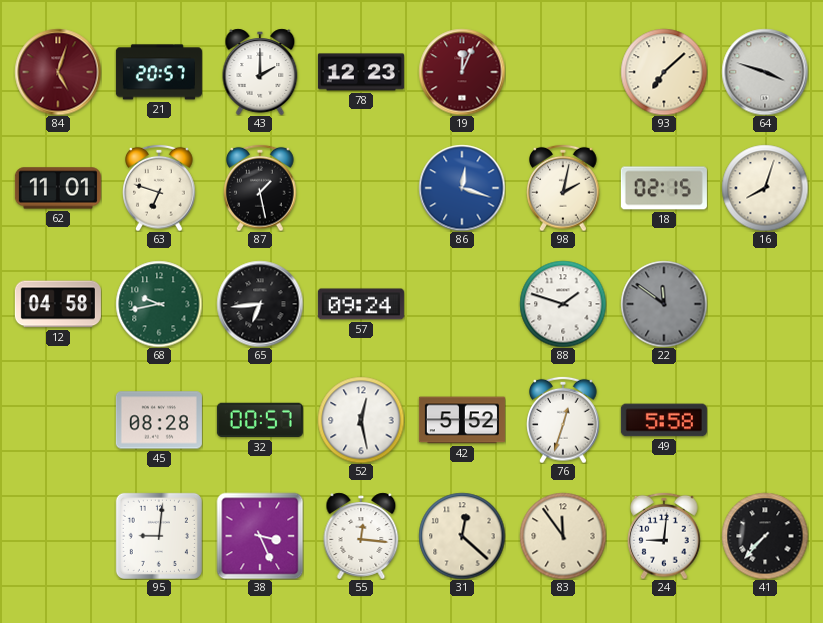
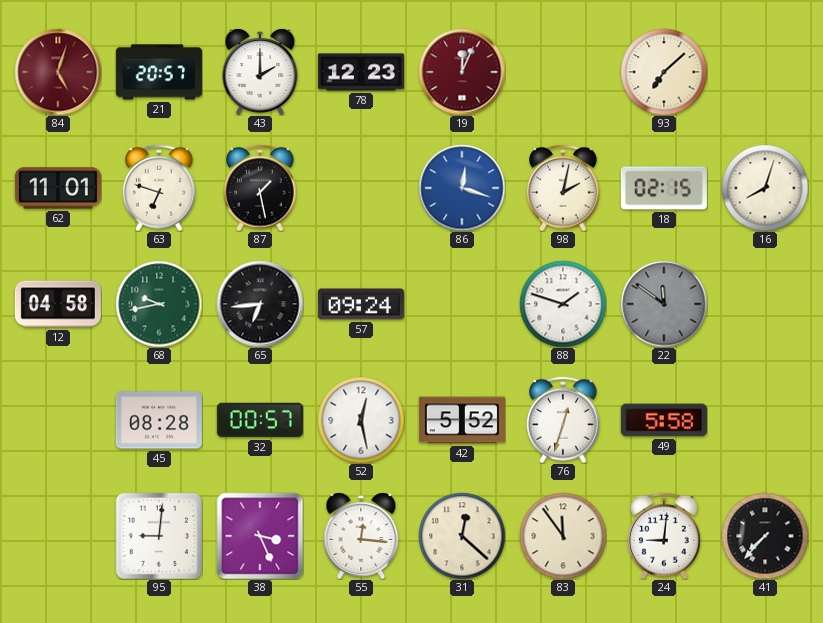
64: 3:48 -> none
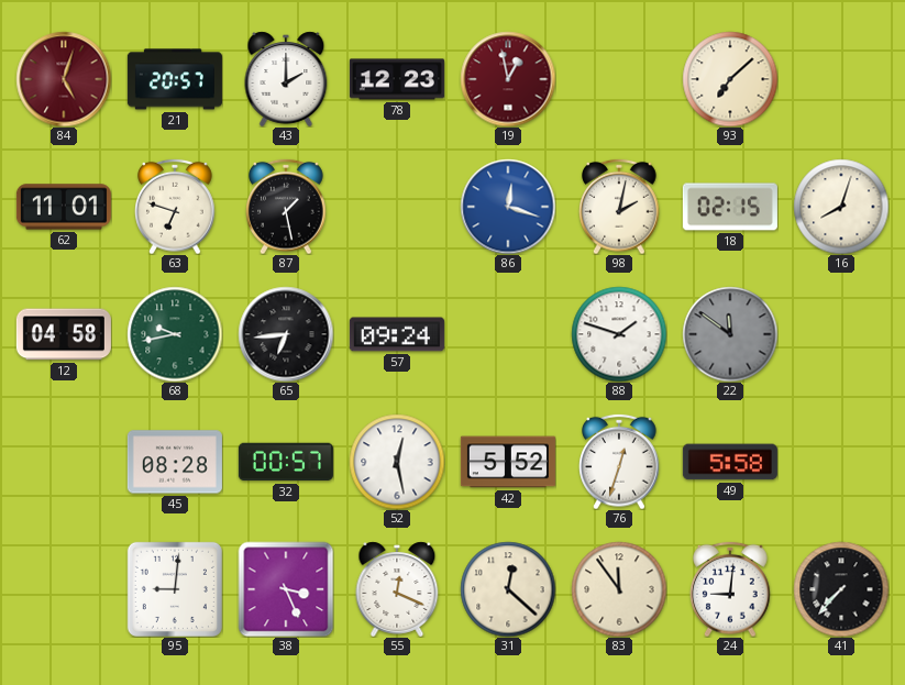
19: 12:04 -> 12:58
55: 12:16 -> 12:19
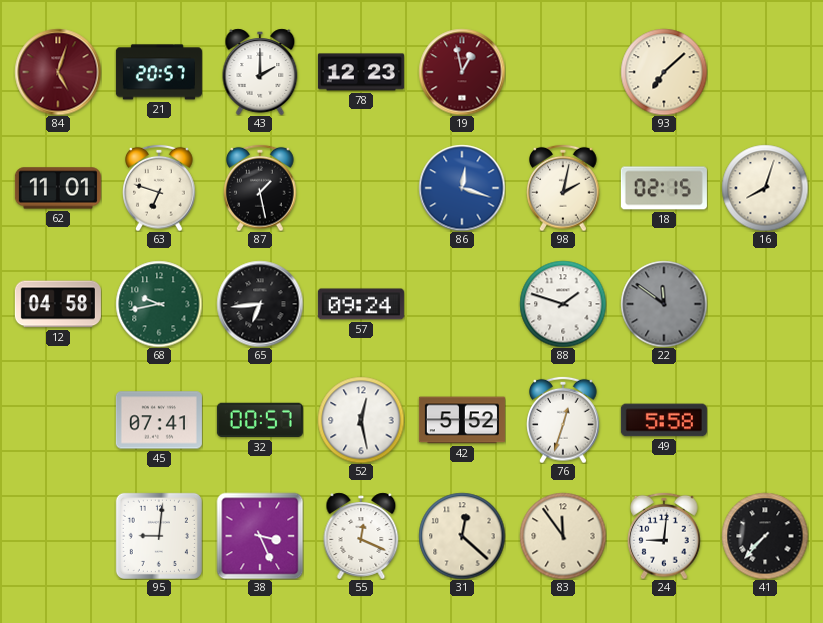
45: 08:28 -> 07:41
